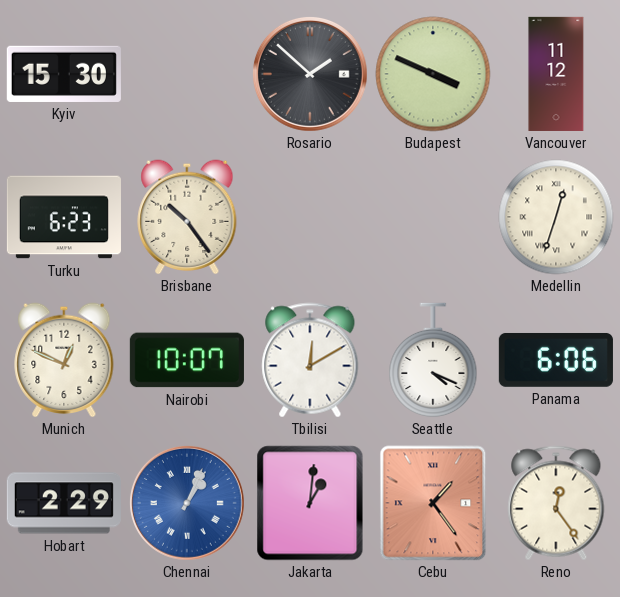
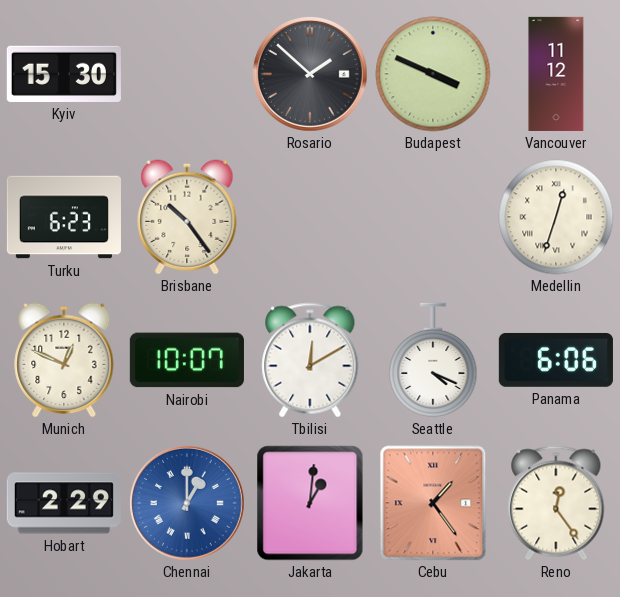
Chennai: 1:04 -> 1:00
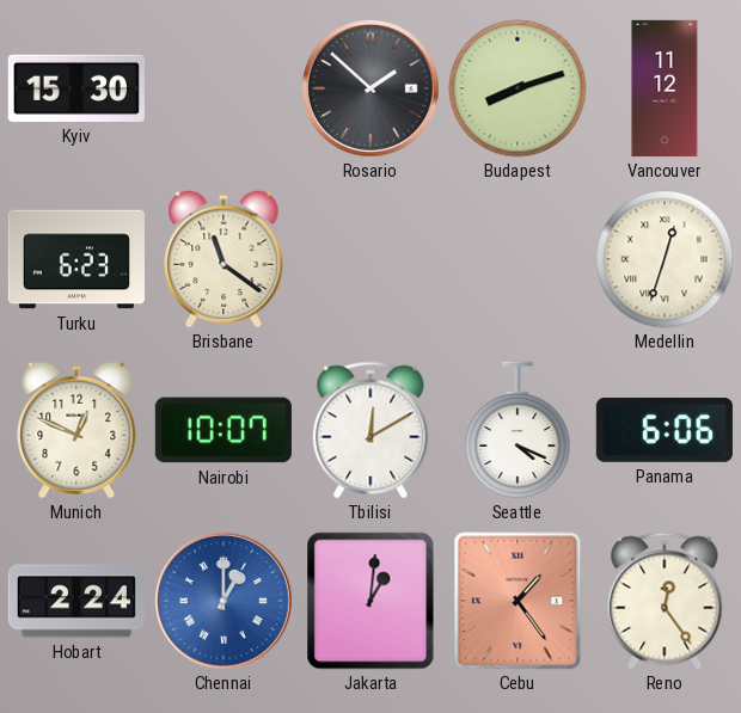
Budapest: 3:49 -> 8:12
Brisbane: 10:24 -> 11:21
Hobart: 2:29 -> 2:24
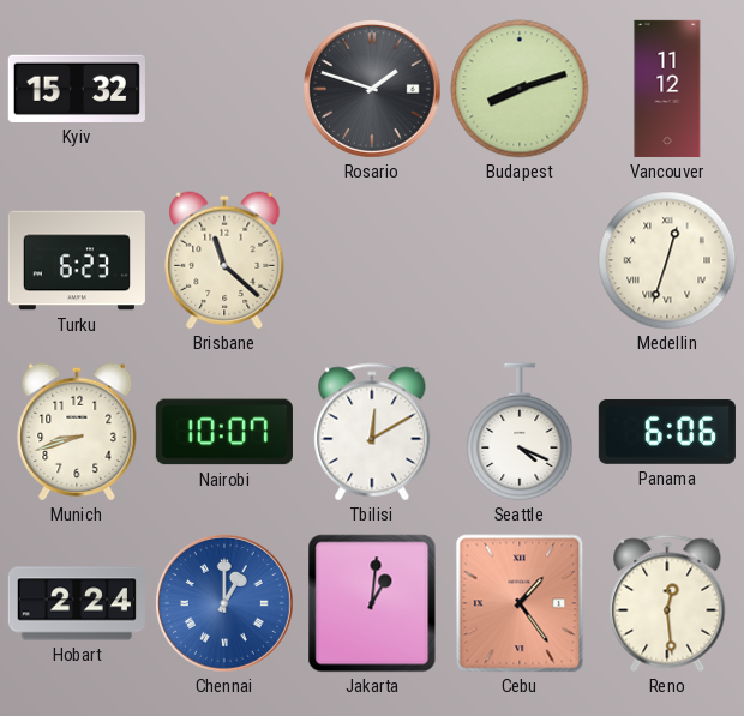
Kyiv: 15:30 -> 15:32
Rosario: 1:52 -> 1:48
Brisbane: 11:21 -> 11:22
Munich: 12:49 -> 8:42
Reno: 12:24 -> 12:29
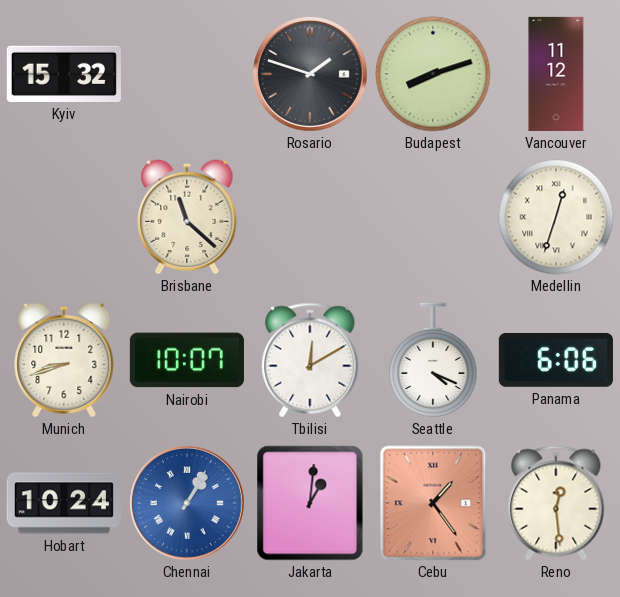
Turku: 6:23 -> none
Hobart: 2:24 -> 10:24
Chennai: 1:00 -> 1:05
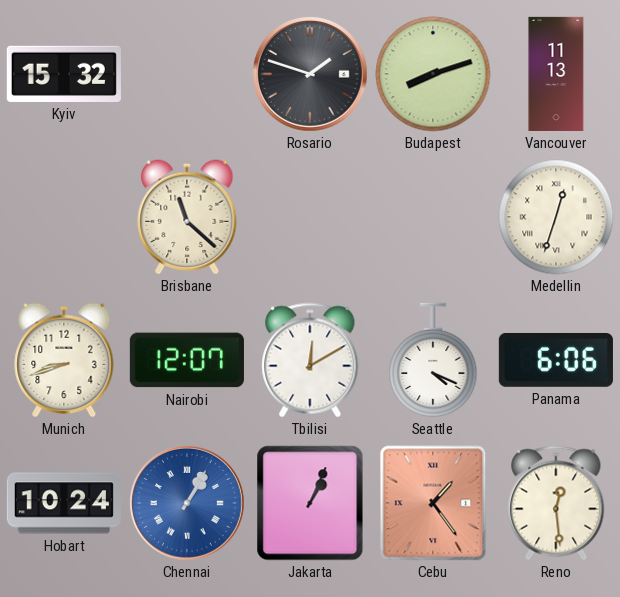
Vancouver: 11:12 -> 11:13
Nairobi: 10:07 -> 12:07
Jakarta: 1:01 -> 1:04
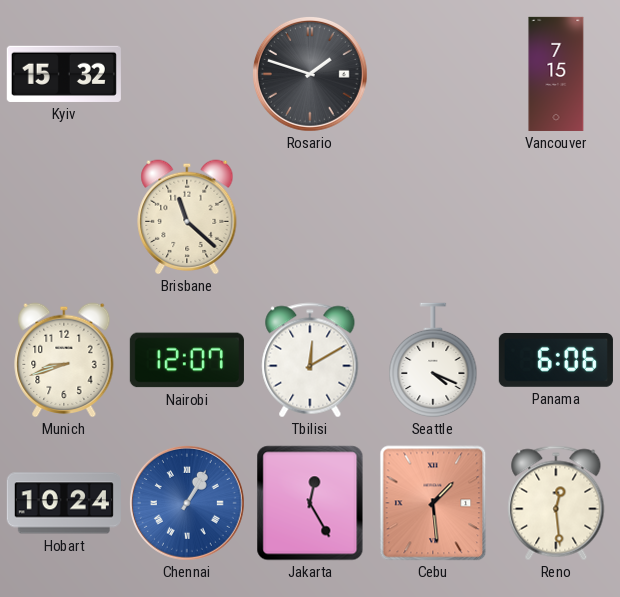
Budapest: 8:12 -> none
Vancouver: 11:13 -> 7:15
Medellin: 12:33 -> none
Jakarta: 1:04 -> 12:25
Cebu: 1:24 -> 1:29
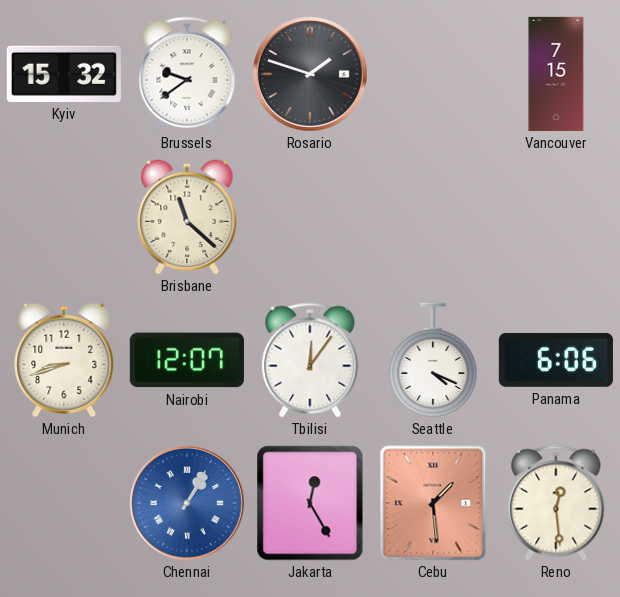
Brussels: none -> 9:39
Tbilisi: 12:10 -> 12:06
Hobart: 10:24 -> none
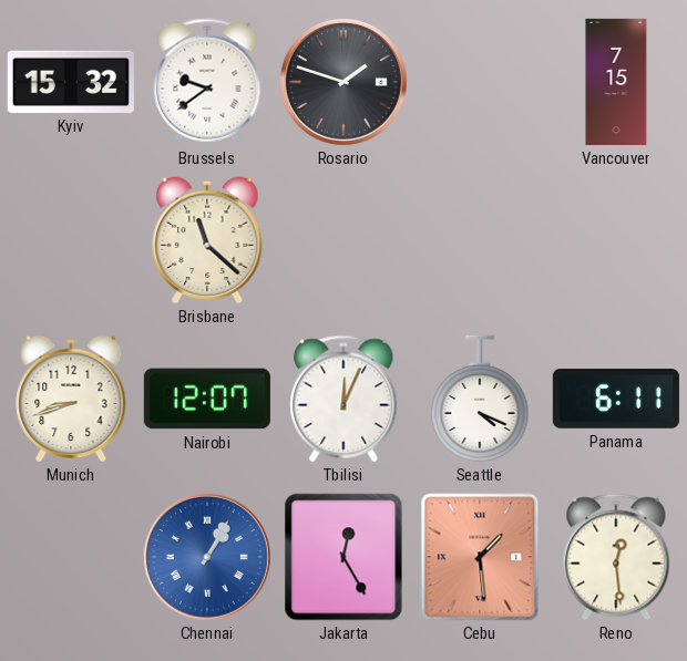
Tbilisi: 12:06 -> 12:04
Panama: 6:06 -> 6:11
